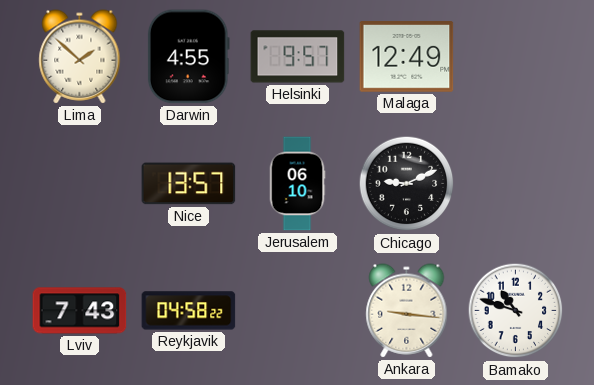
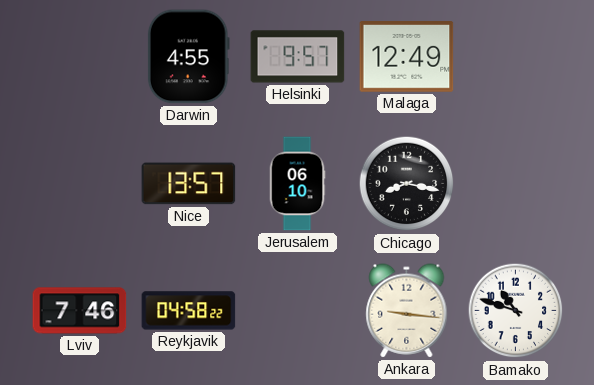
Lima: 1:52 -> none
Chicago: 9:11 -> 8:17
Lviv: 7:43 -> 7:46
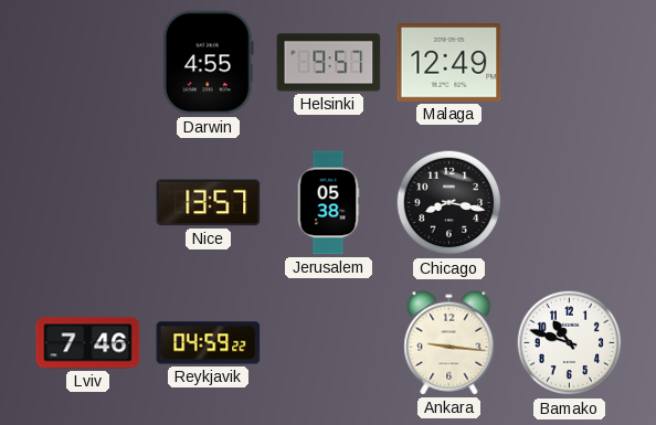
Jerusalem: 06:10 -> 05:38
Reykjavik: 04:58 -> 04:59
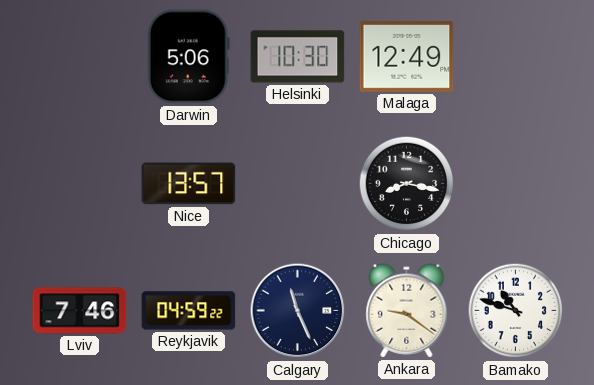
Darwin: 4:55 -> 5:06
Helsinki: 9:57 -> 10:30
Jerusalem: 05:38 -> none
Calgary: none -> 11:26
Ankara: 9:16 -> 9:21
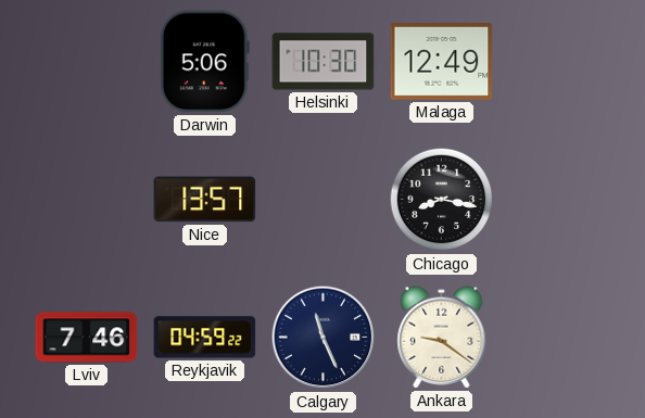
Bamako: 10:48 -> none
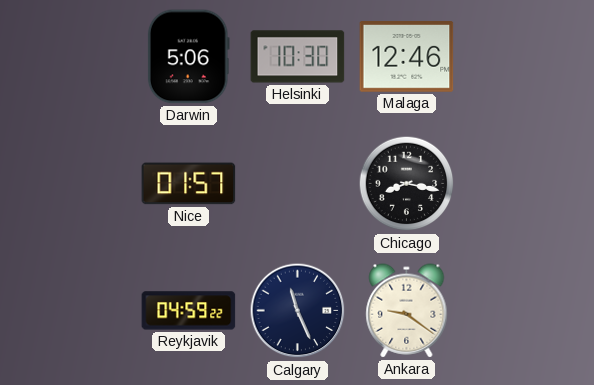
Malaga: 12:49 -> 12:46
Nice: 13:57 -> 01:57
Lviv: 7:46 -> none
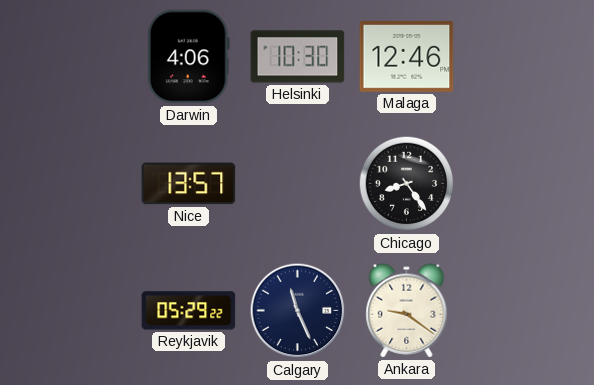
Darwin: 5:06 -> 4:06
Nice: 01:57 -> 13:57
Chicago: 8:17 -> 8:24
Reykjavik: 04:59 -> 05:29
